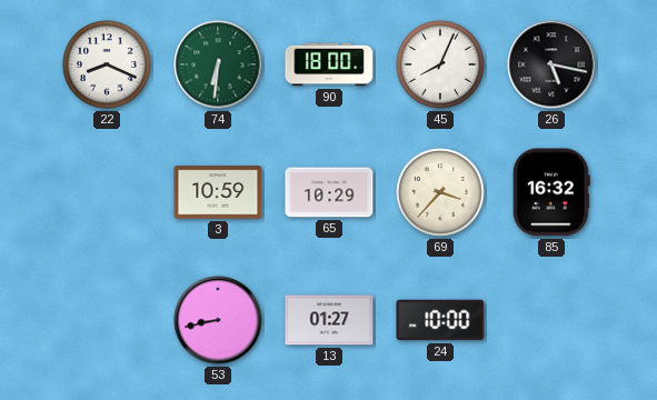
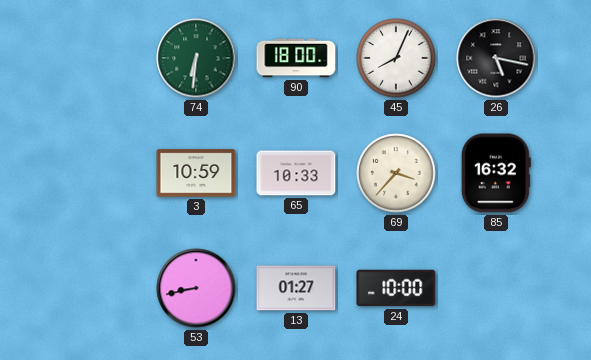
22: 8:19 -> none
65: 10:29 -> 10:33
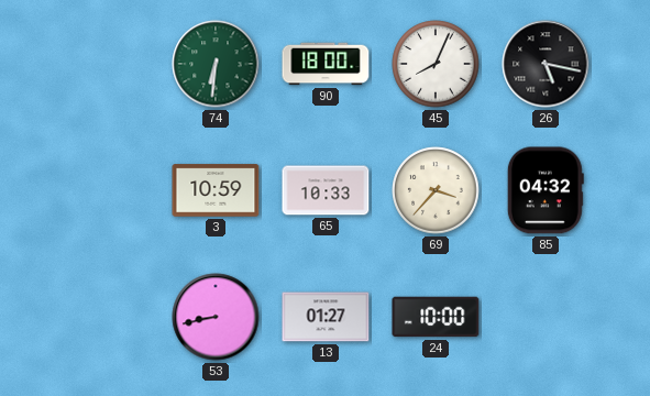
85: 16:32 -> 04:32
